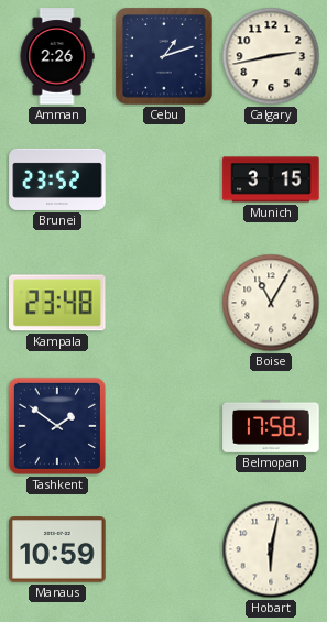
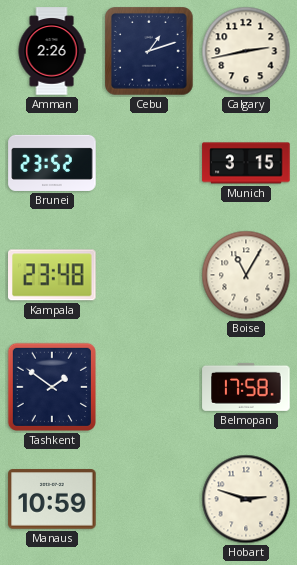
Hobart: 6:02 -> 2:48
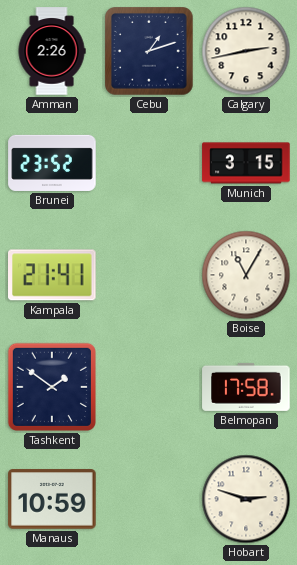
Kampala: 23:48 -> 21:41
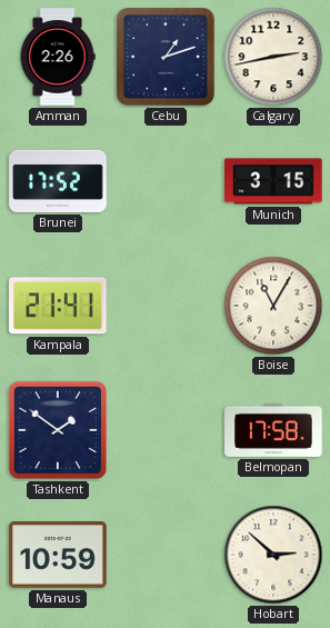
Brunei: 23:52 -> 17:52
Hobart: 2:48 -> 2:52
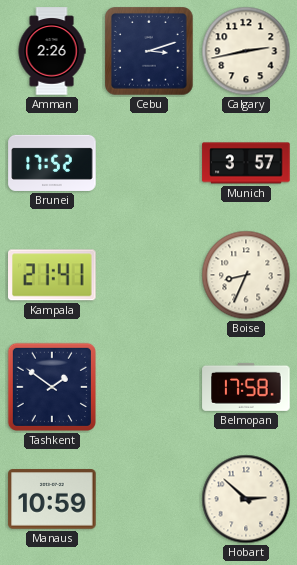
Cebu: 1:12 -> 3:12
Munich: 3:15 -> 3:57
Boise: 11:05 -> 8:34
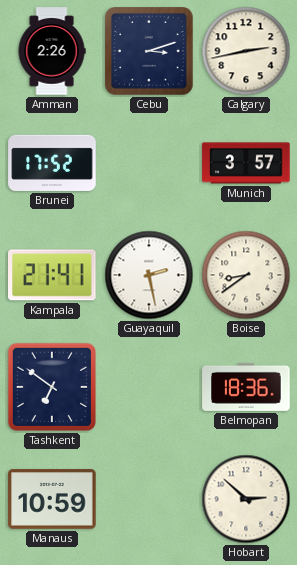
Guayaquil: none -> 2:28
Boise: 8:34 -> 8:39
Tashkent: 1:51 -> 6:51
Belmopan: 17:58 -> 18:36
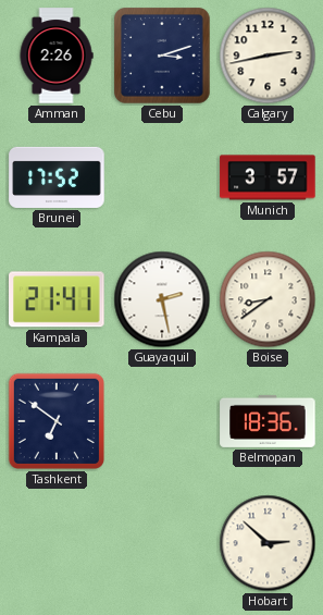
Manaus: 10:59 -> none
